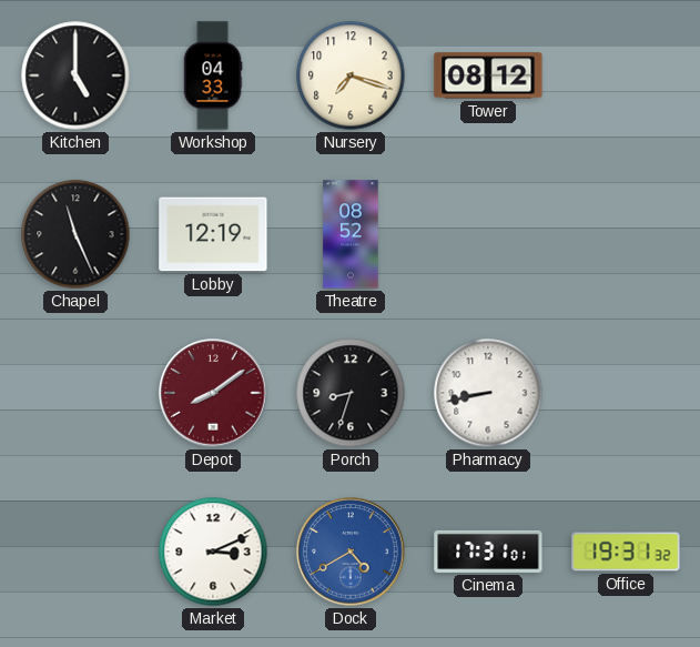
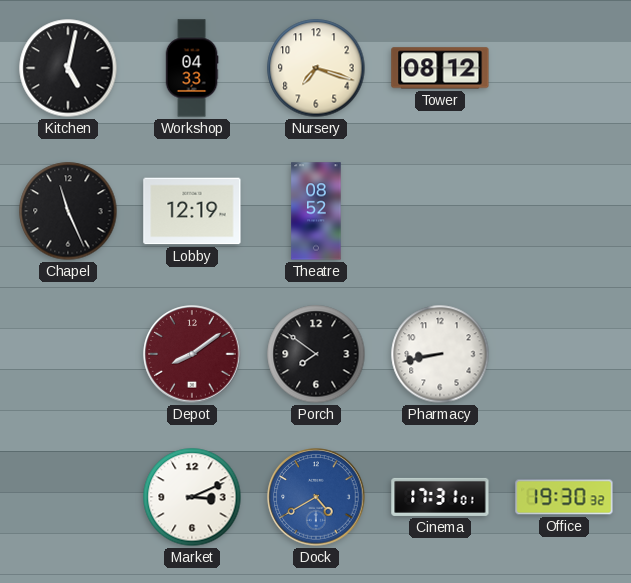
Kitchen: 5:00 -> 5:02
Porch: 8:33 -> 7:51
Office: 19:31 -> 19:30
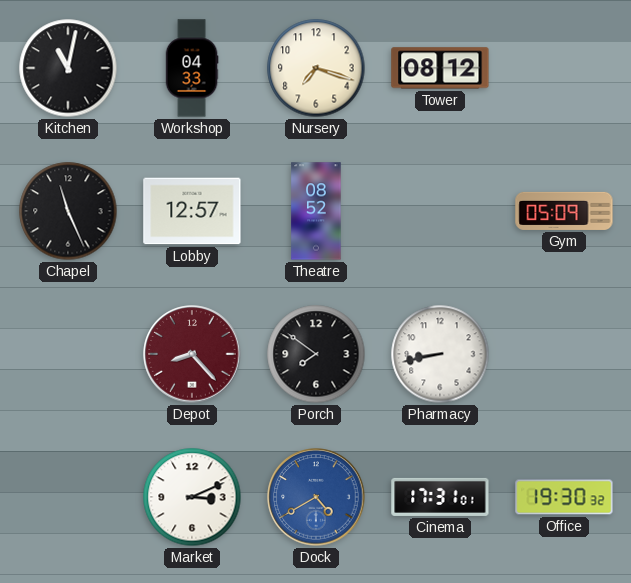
Kitchen: 5:02 -> 11:02
Lobby: 12:19 -> 12:57
Gym: none -> 05:09
Depot: 8:09 -> 8:23
